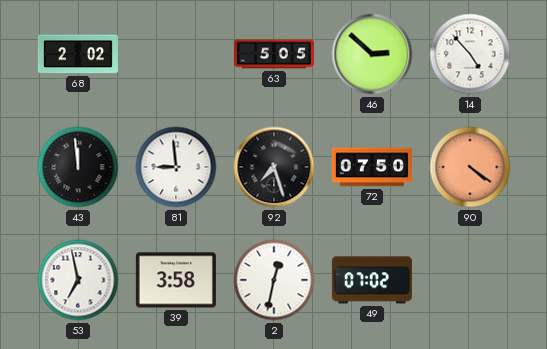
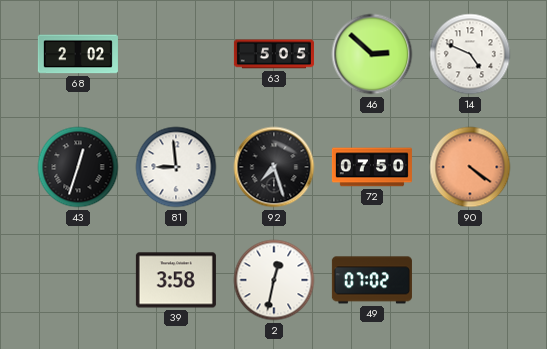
14: 4:53 -> 4:49
43: 11:59 -> 12:33
53: 6:58 -> none
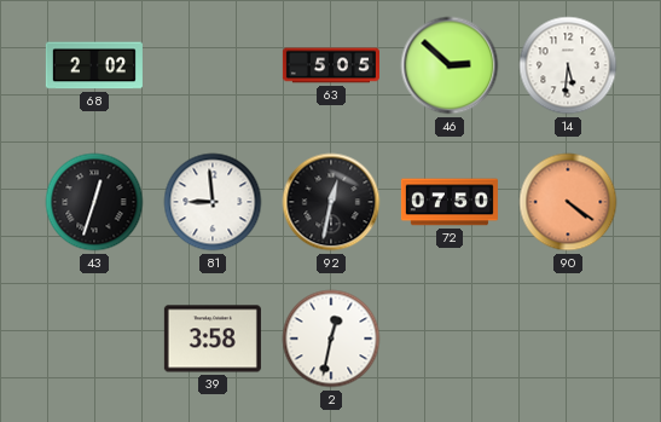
14: 4:49 -> 5:31
92: 7:27 -> 12:32
49: 07:02 -> none
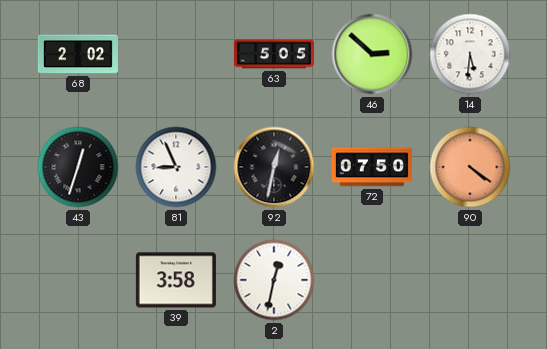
81: 8:59 -> 8:56
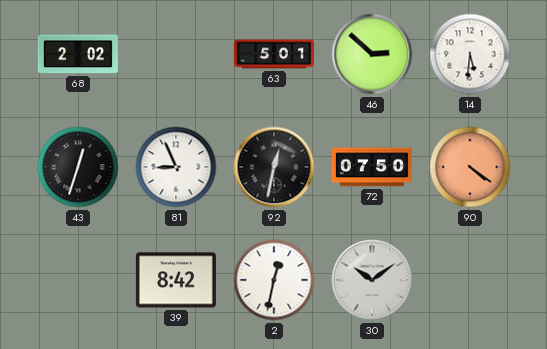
63: 5:05 -> 5:01
39: 3:58 -> 8:42
30: none -> 10:09
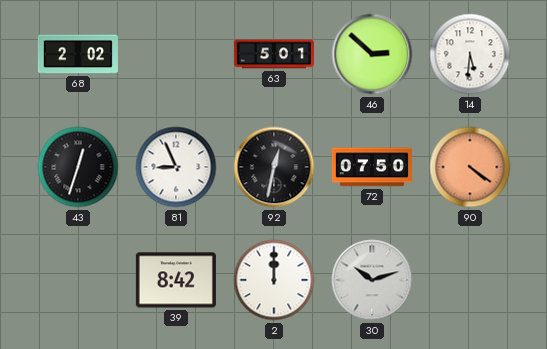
2: 12:32 -> 12:00
30: 10:09 -> 10:12
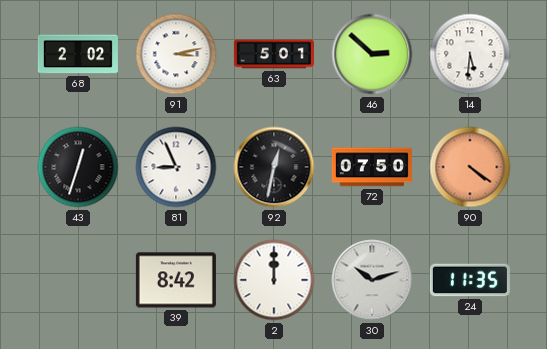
91: none -> 3:13
24: none -> 11:35
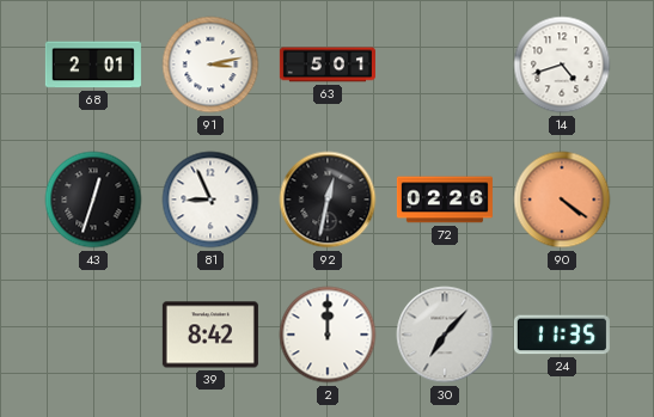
68: 2:02 -> 2:01
46: 2:52 -> none
14: 5:31 -> 4:42
72: 07:50 -> 02:26
30: 10:12 -> 7:07
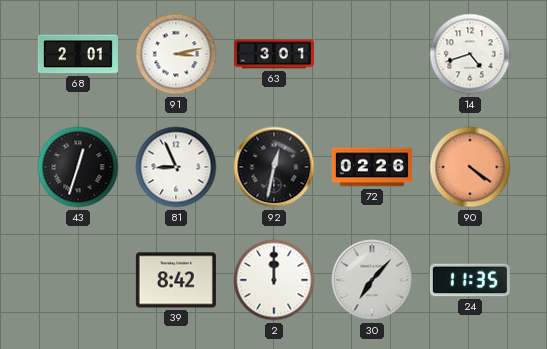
63: 5:01 -> 3:01
